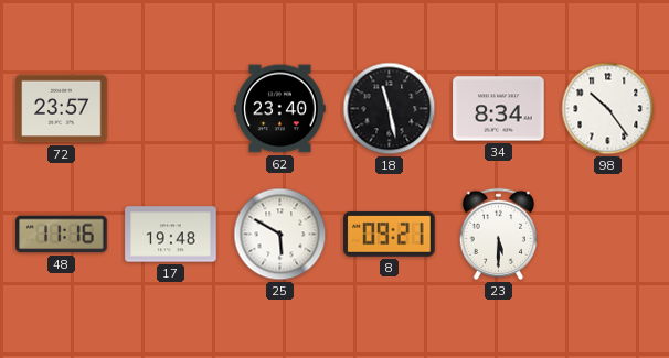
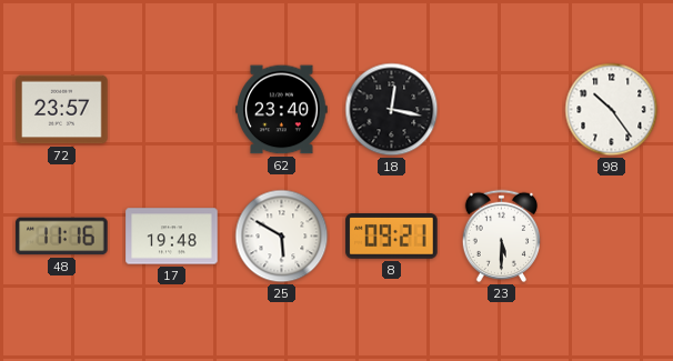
18: 11:28 -> 12:17
34: 8:34 -> none
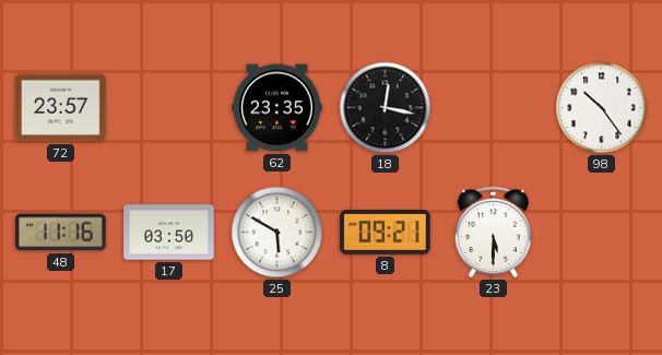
62: 23:40 -> 23:35
17: 19:48 -> 03:50
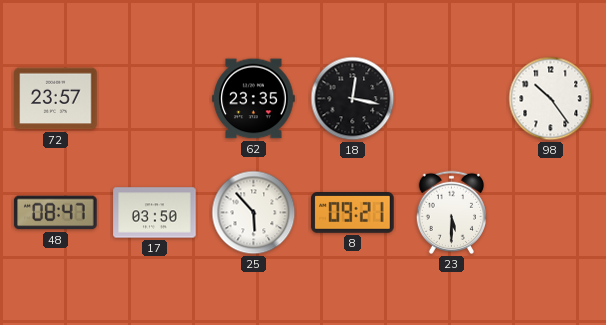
48: 11:16 -> 08:47
25: 5:50 -> 5:53
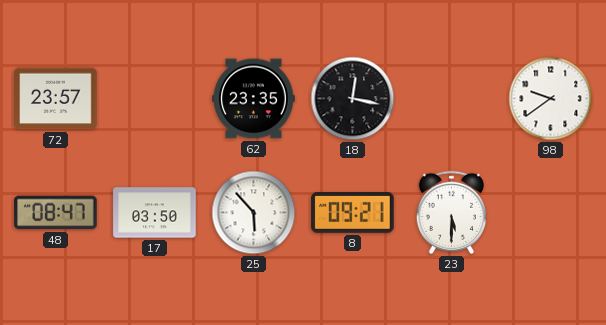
98: 10:24 -> 9:39
